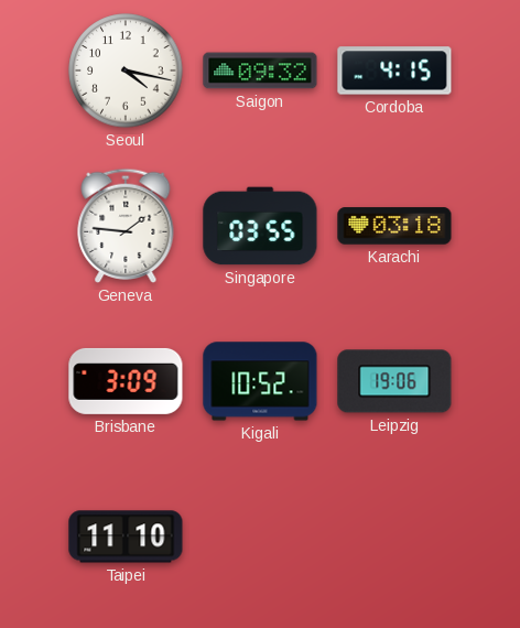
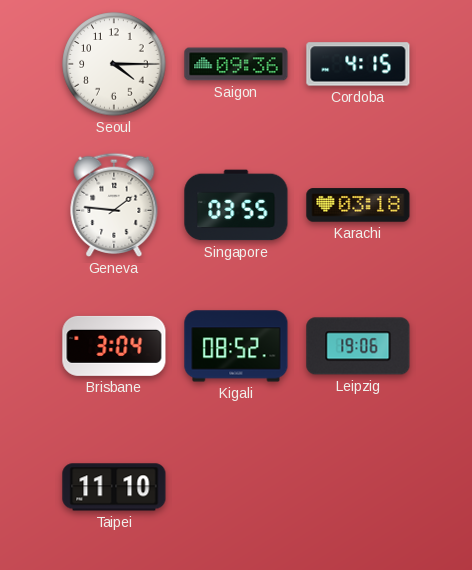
Seoul: 4:17 -> 4:15
Saigon: 09:32 -> 09:36
Brisbane: 3:09 -> 3:04
Kigali: 10:52 -> 08:52
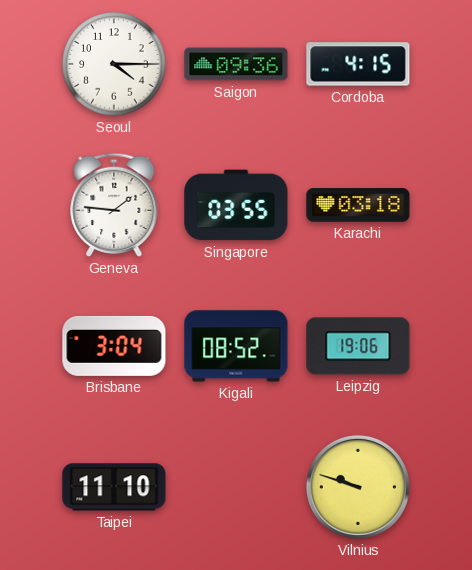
Vilnius: none -> 9:48
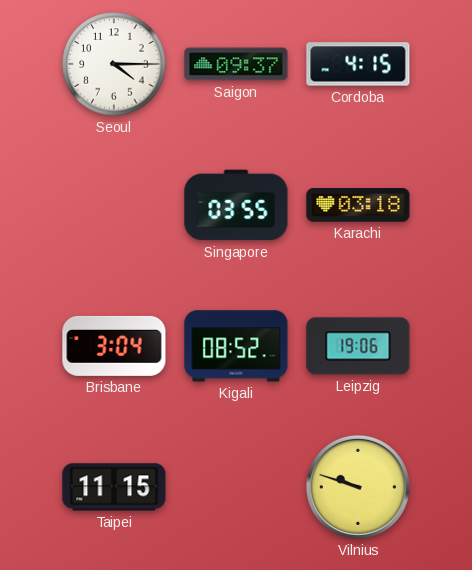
Saigon: 09:36 -> 09:37
Geneva: 1:46 -> none
Taipei: 11:10 -> 11:15
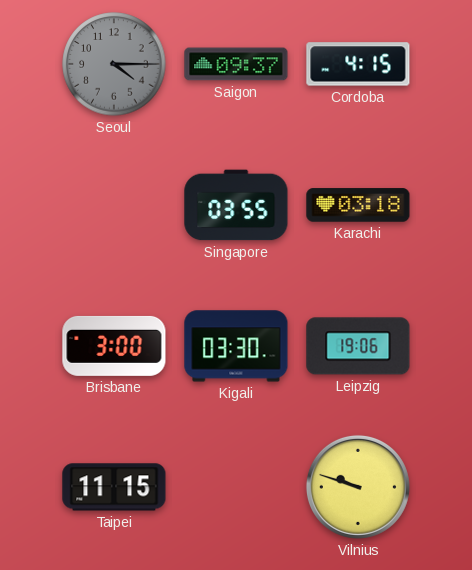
Seoul dial: white -> grey
Brisbane: 3:04 -> 3:00
Kigali: 08:52 -> 03:30
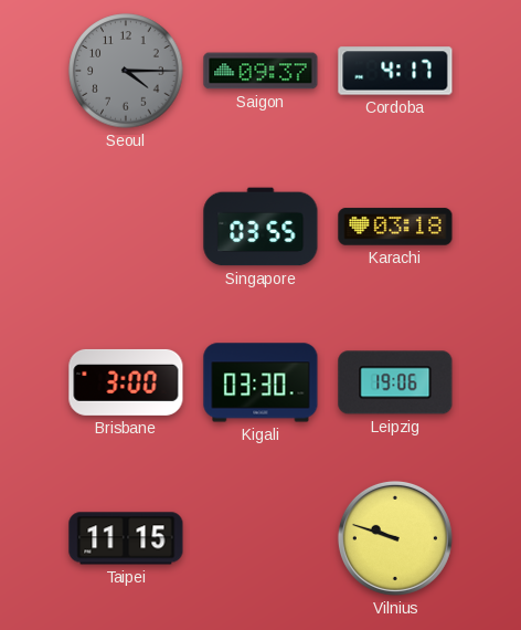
Cordoba: 4:15 -> 4:17
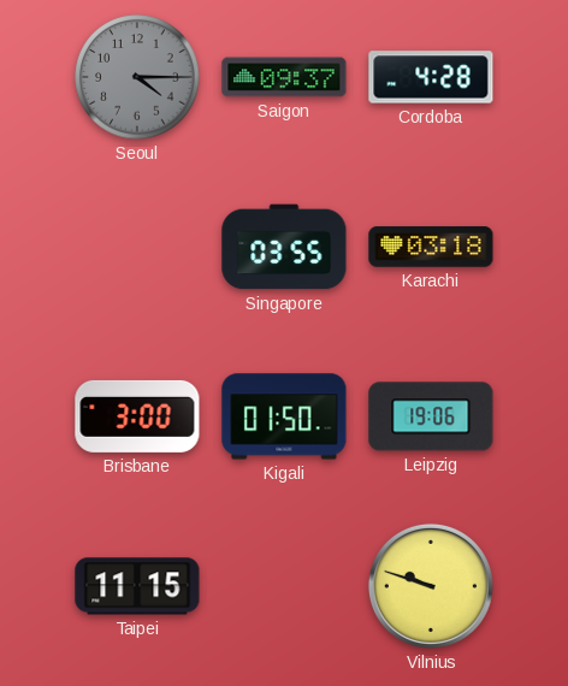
Cordoba: 4:17 -> 4:28
Kigali: 03:30 -> 01:50
